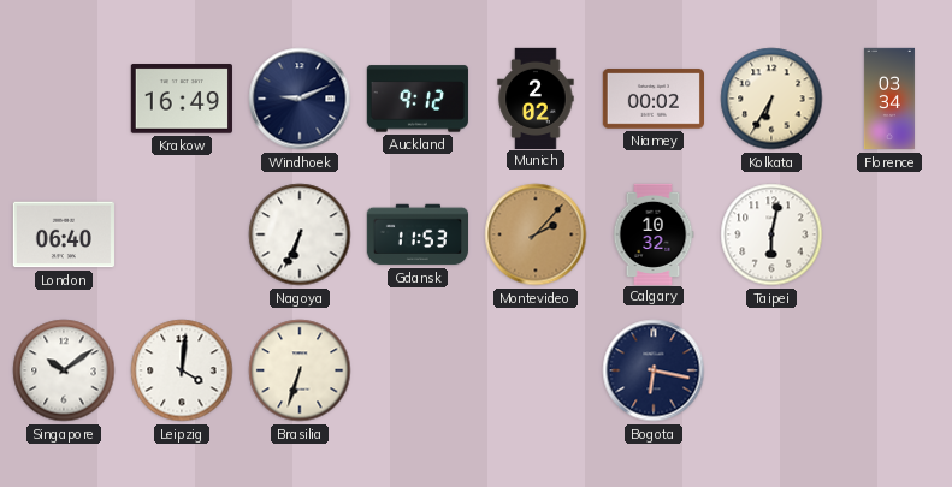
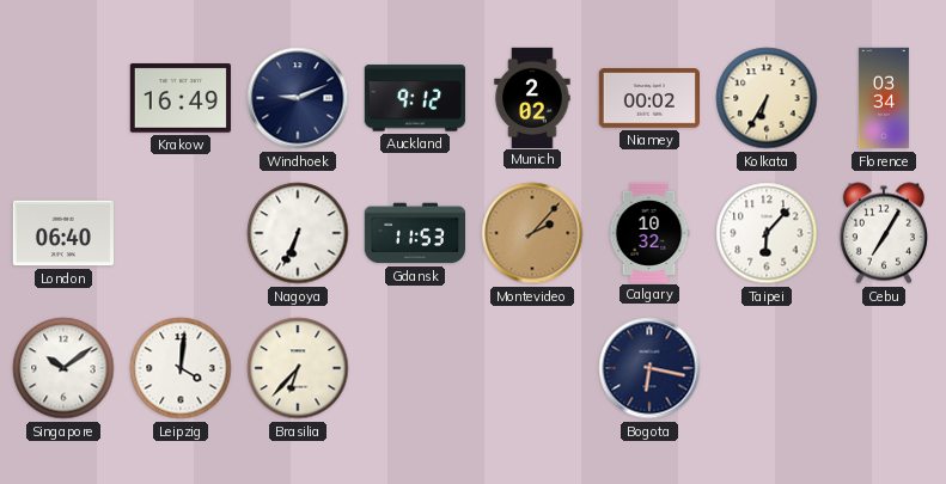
Taipei: 6:02 -> 6:07
Cebu: none -> 7:05
Brasilia: 6:33 -> 6:37
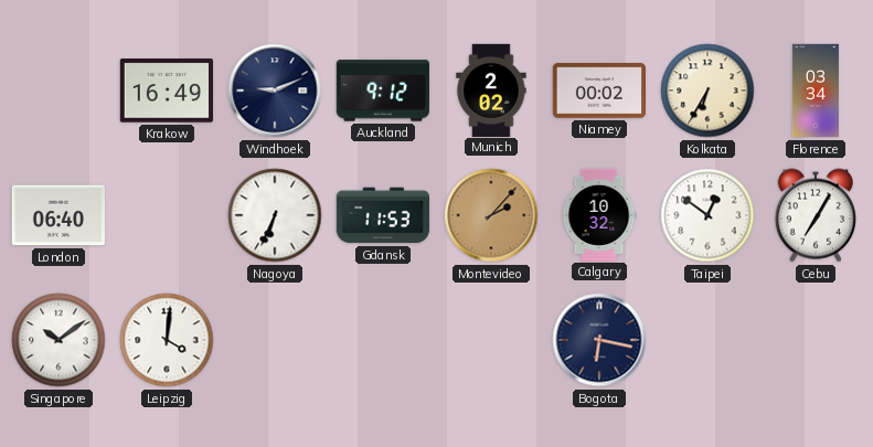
Taipei: 6:07 -> 12:51
Brasilia: 6:37 -> none
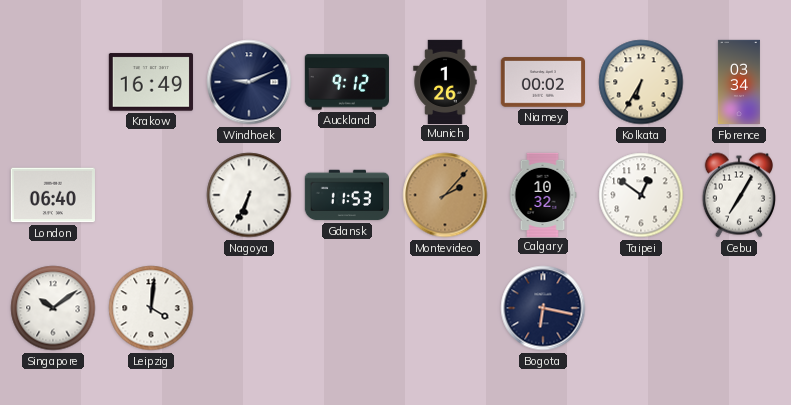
Munich: 2:02 -> 1:26
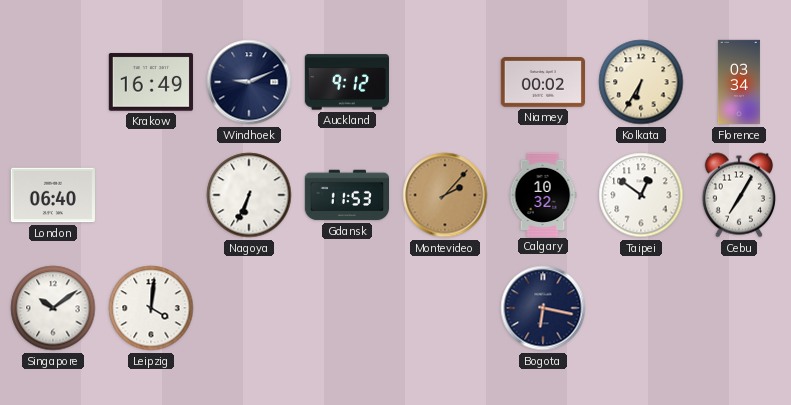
Munich: 1:26 -> none
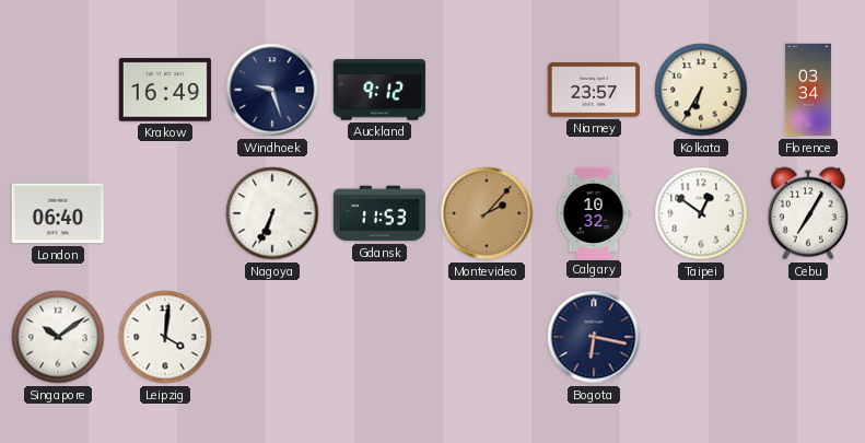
Windhoek: 9:11 -> 9:27
Niamey: 00:02 -> 23:57
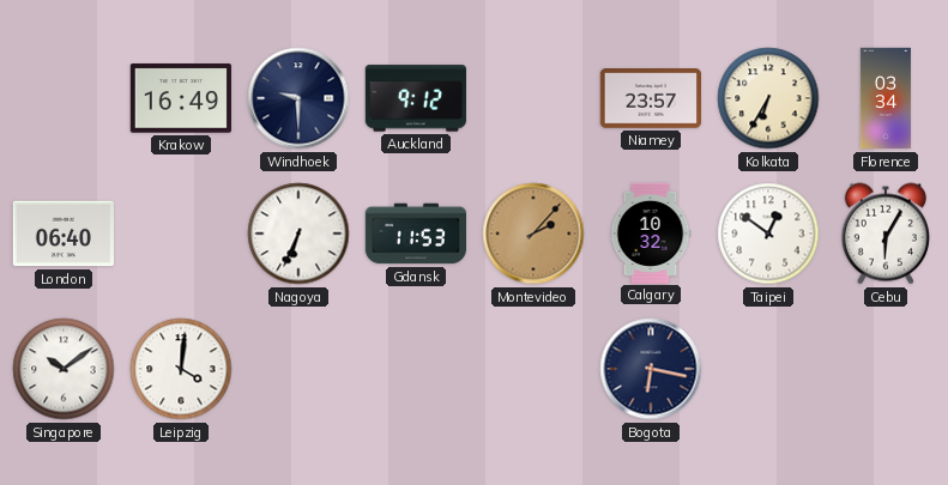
Windhoek: 9:27 -> 9:30
Cebu: 7:05 -> 6:05
